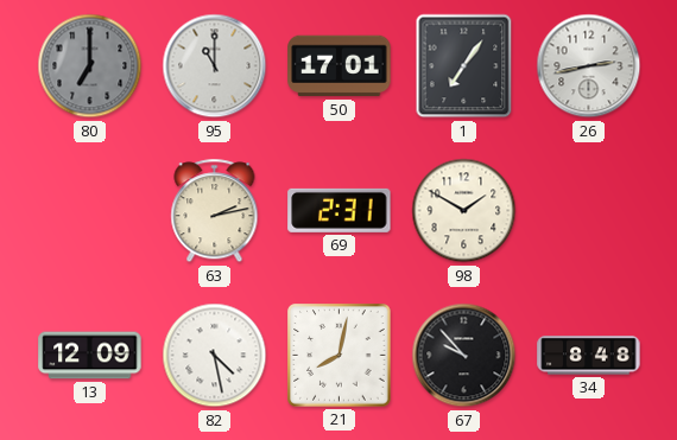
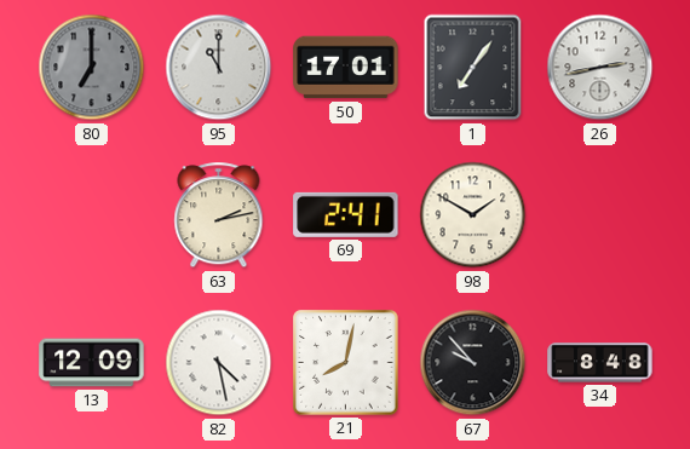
69: 2:31 -> 2:41
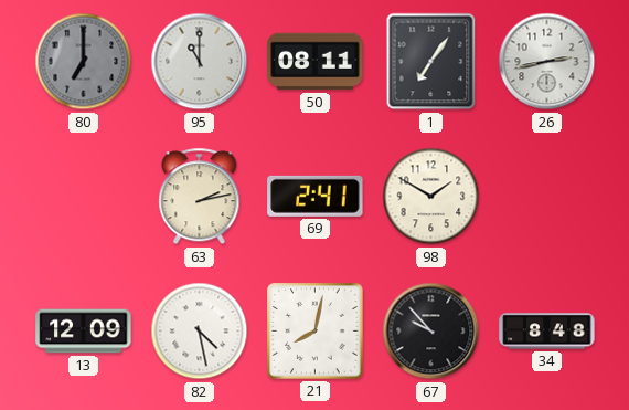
50: 17:01 -> 08:11
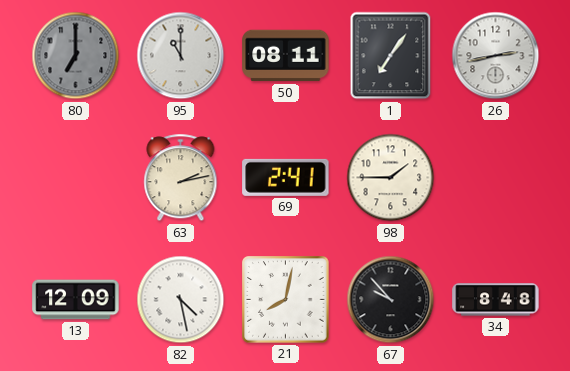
98: 1:50 -> 1:45
